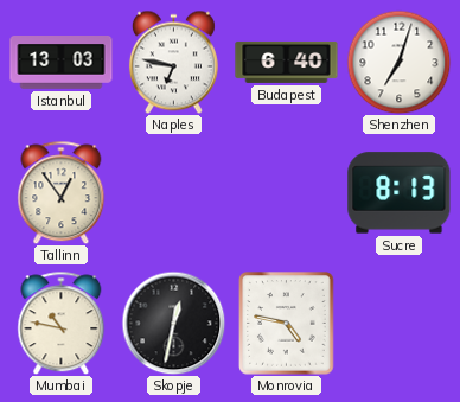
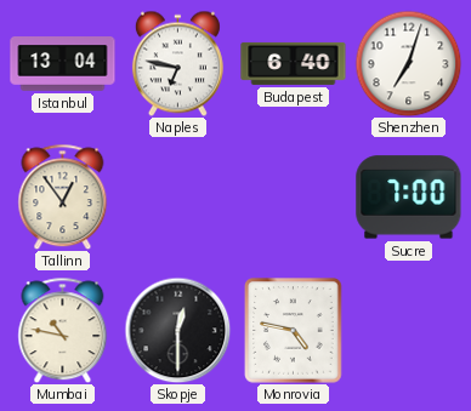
Istanbul: 13:03 -> 13:04
Sucre: 8:13 -> 7:00
Skopje: 12:32 -> 12:30
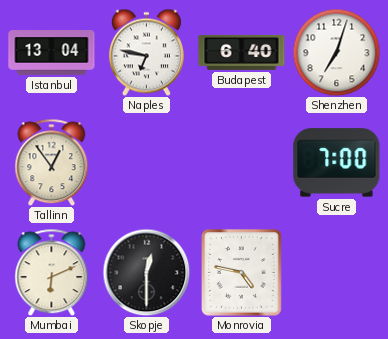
Mumbai: 10:47 -> 6:11
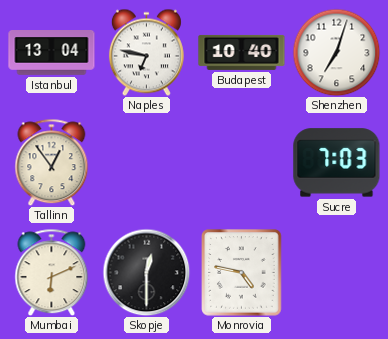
Budapest: 6:40 -> 10:40
Sucre: 7:00 -> 7:03
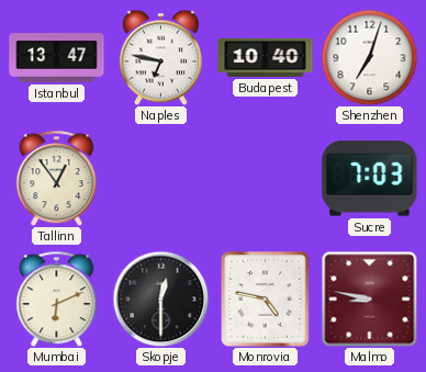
Istanbul: 13:04 -> 13:47
Malmo: none -> 8:47
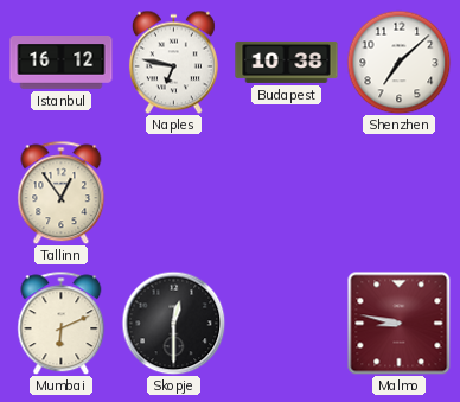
Istanbul: 13:47 -> 16:12
Budapest: 10:40 -> 10:38
Shenzhen: 7:03 -> 7:08
Sucre: 7:03 -> none
Monrovia: 4:47 -> none
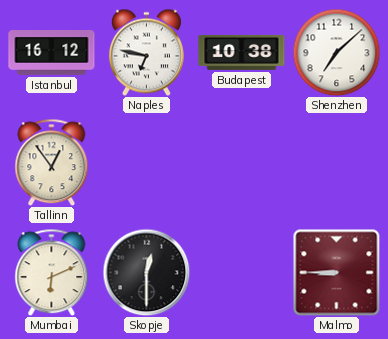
Malmo: 8:47 -> 8:45
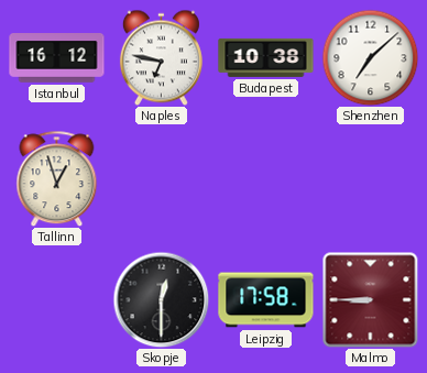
Tallinn: 12:54 -> 12:57
Mumbai: 6:11 -> none
Leipzig: none -> 17:58
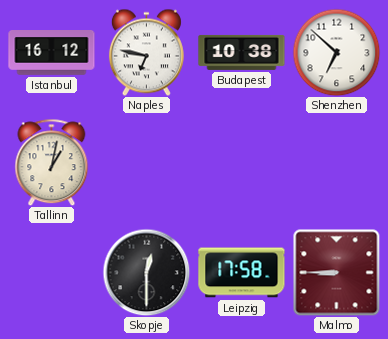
Shenzhen: 7:08 -> 6:52
Tallinn: 12:57 -> 1:02
